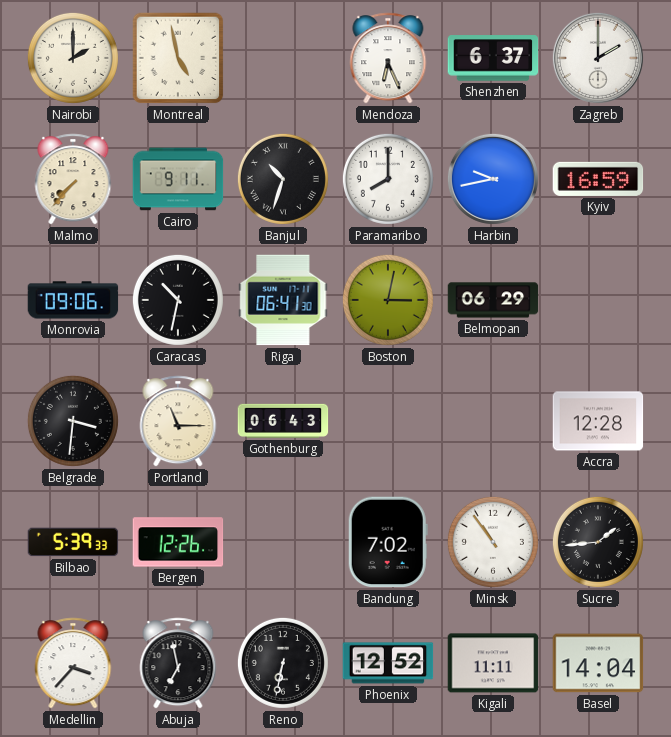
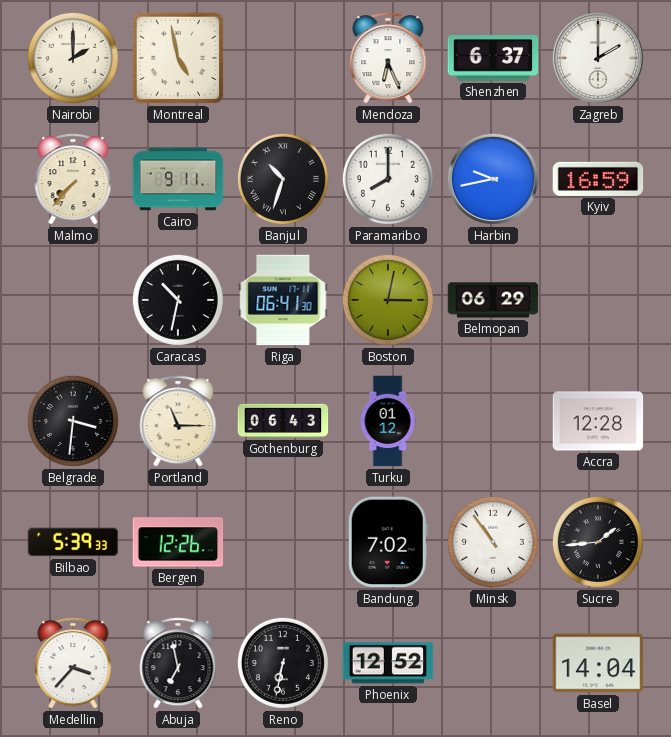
Monrovia: 09:06 -> none
Turku: none -> 01:12
Kigali: 11:11 -> none
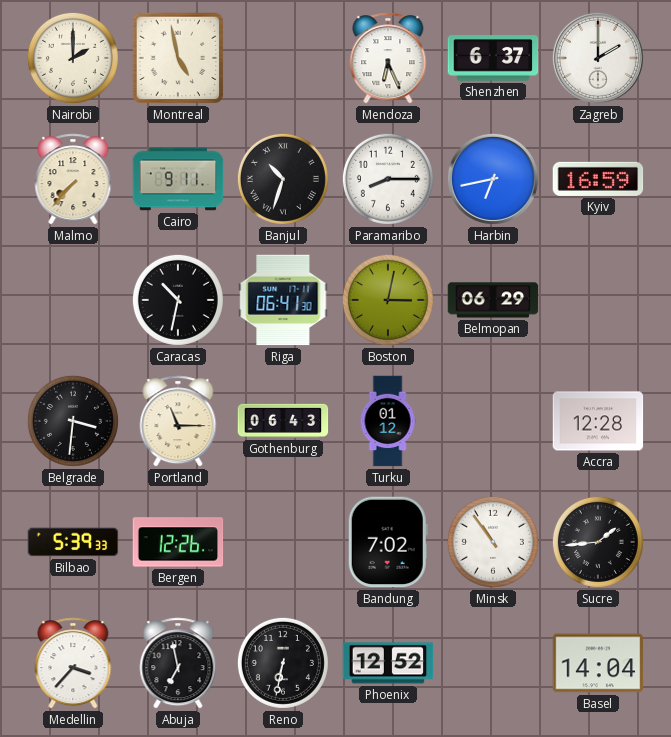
Paramaribo: 8:00 -> 8:15
Harbin: 9:43 -> 6:43
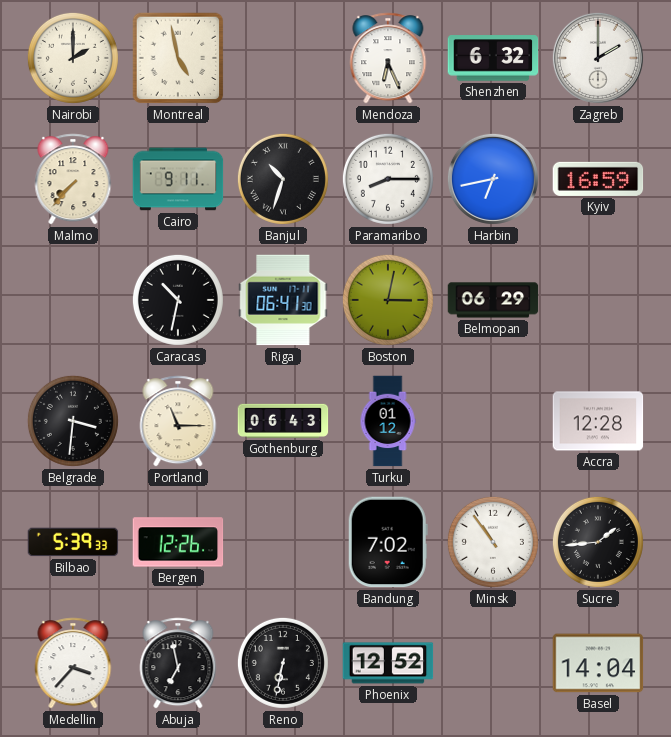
Shenzhen: 6:37 -> 6:32
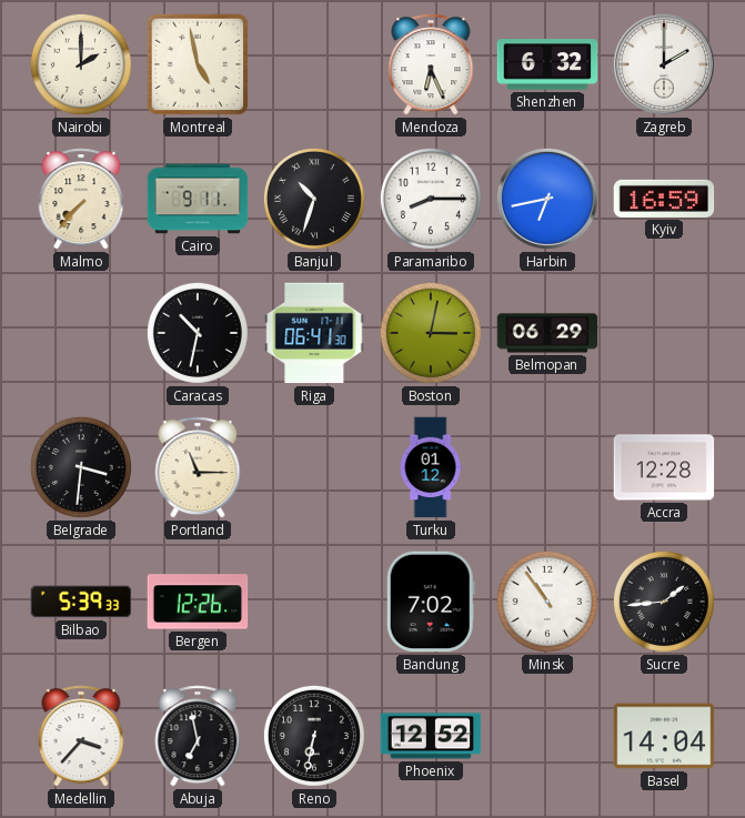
Gothenburg: 06:43 -> none
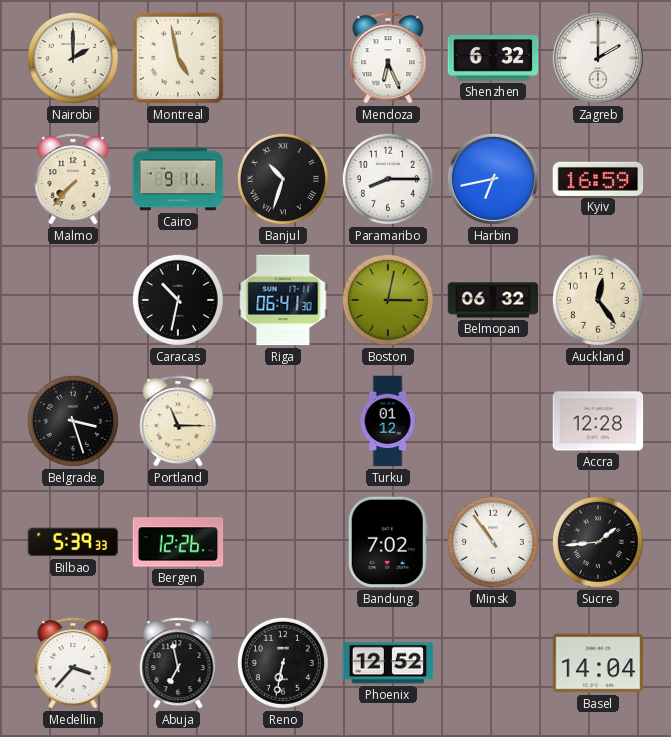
Belmopan: 06:29 -> 06:32
Auckland: none -> 12:24
Belgrade: 3:31 -> 3:27
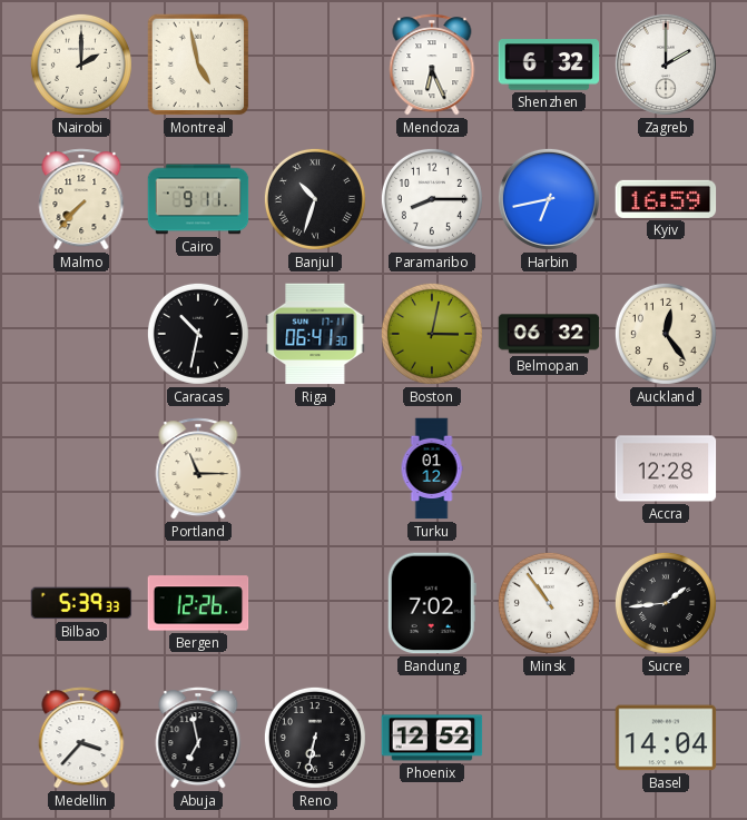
Belgrade: 3:27 -> none
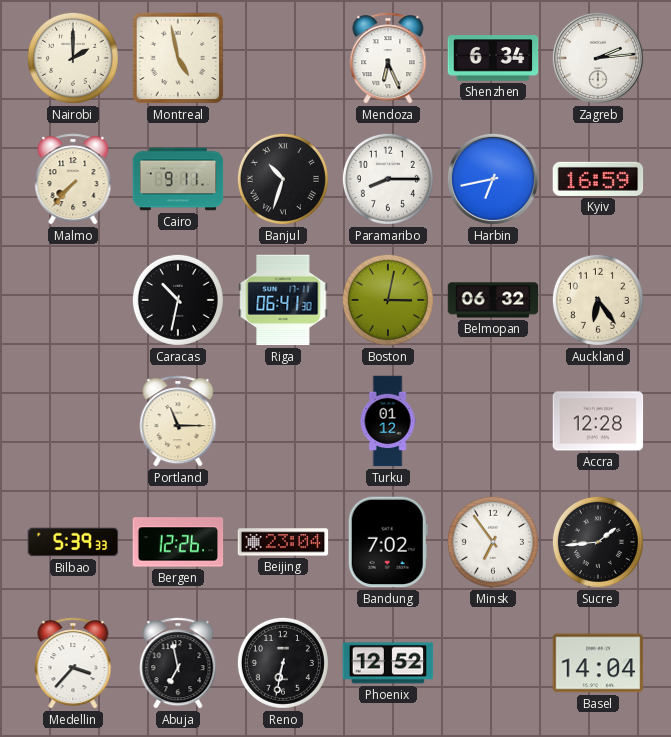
Shenzhen: 6:32 -> 6:34
Zagreb: 2:00 -> 2:14
Auckland: 12:24 -> 6:24
Beijing: none -> 23:04
Minsk: 10:54 -> 6:54
